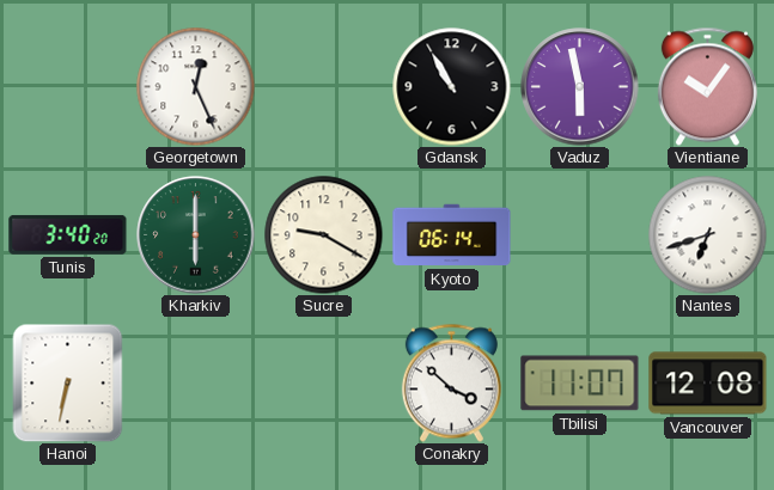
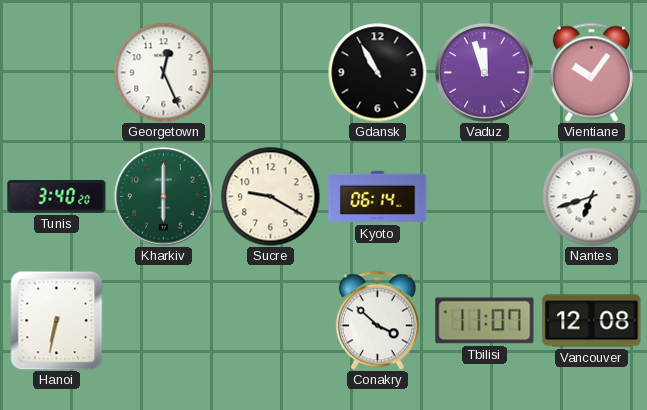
Vaduz: 5:58 -> 11:57
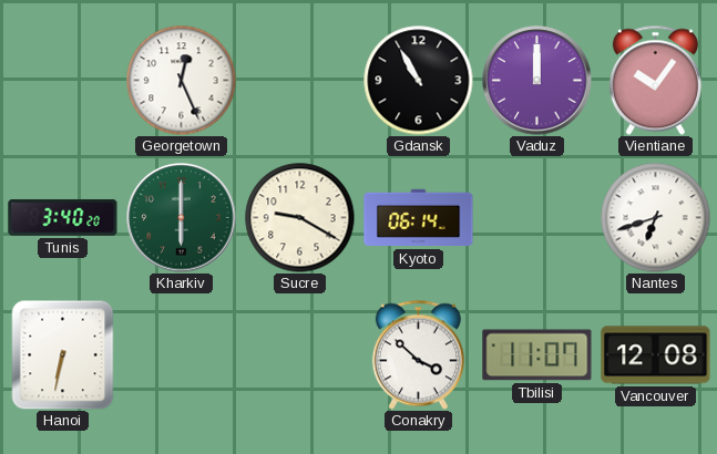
Vaduz: 11:57 -> 12:00
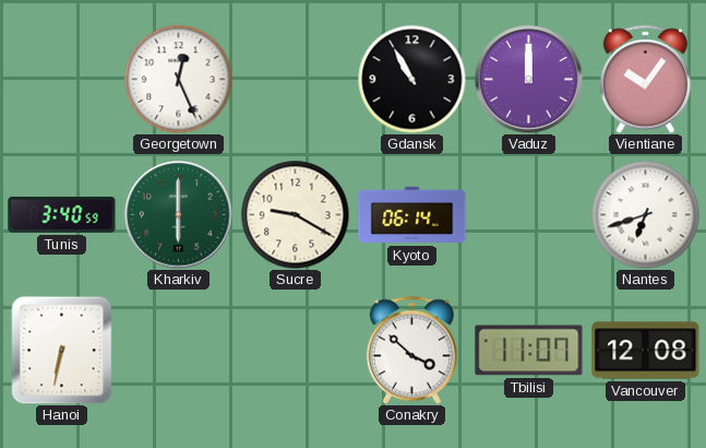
Tunis: 3:40:20 -> 3:40:59
